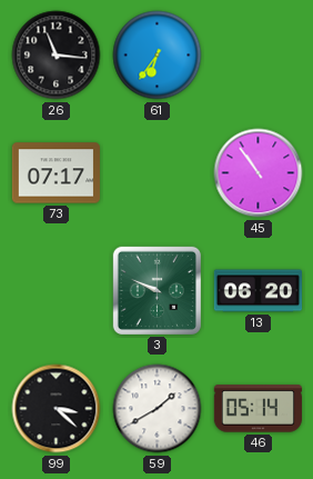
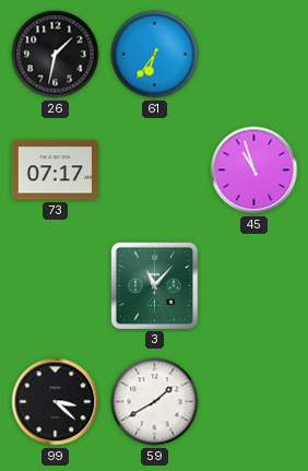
26: 11:16 -> 1:32
45: 10:54 -> 10:57
3: 9:49 -> 11:07
13: 06:20 -> none
46: 05:14 -> none
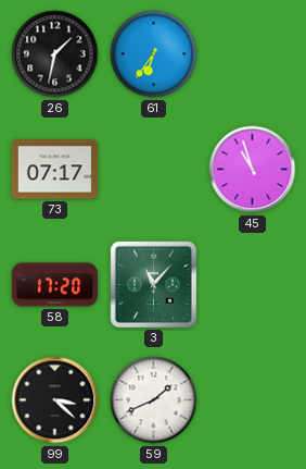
58: none -> 17:20
59: 1:40 -> 1:41
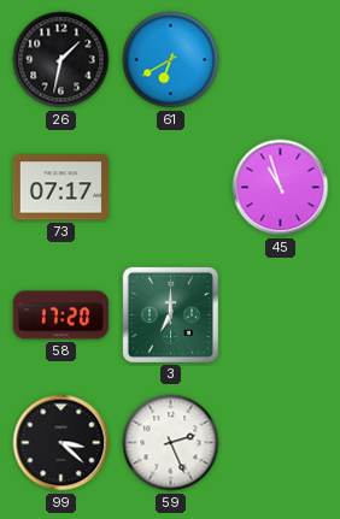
61: 6:36 -> 6:40
3: 11:07 -> 7:00
59: 1:41 -> 2:26
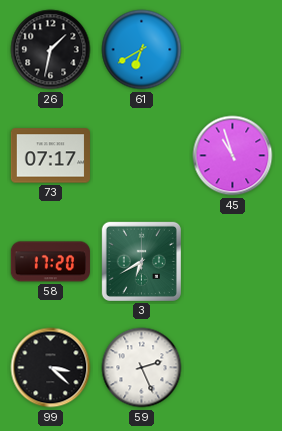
3: 7:00 -> 6:40
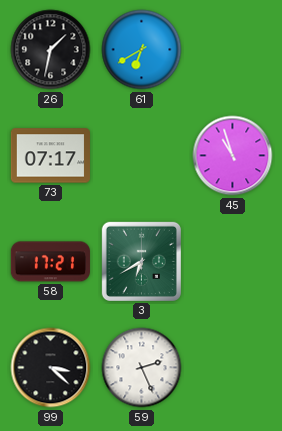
58: 17:20 -> 17:21
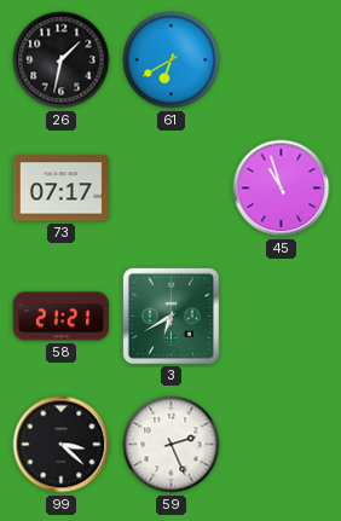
58: 17:21 -> 21:21
